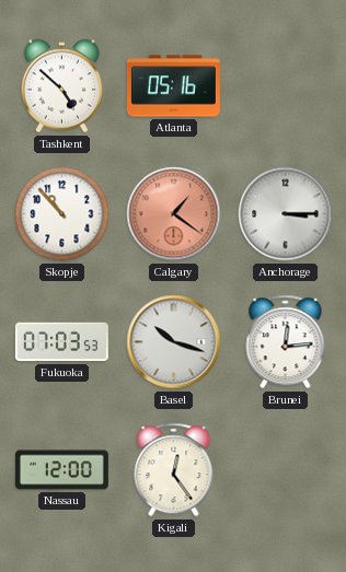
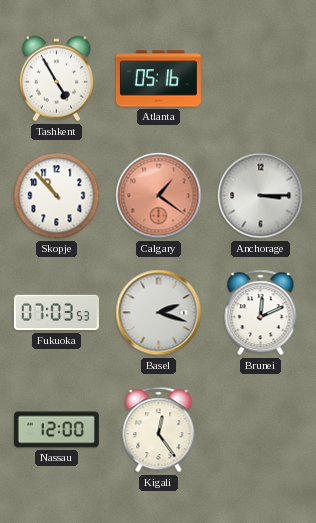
Tashkent: 4:52 -> 4:55
Basel: 10:18 -> 2:18
Brunei: 12:14 -> 12:11
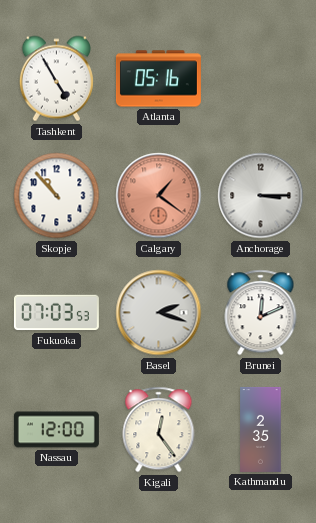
Kathmandu: none -> 2:35
